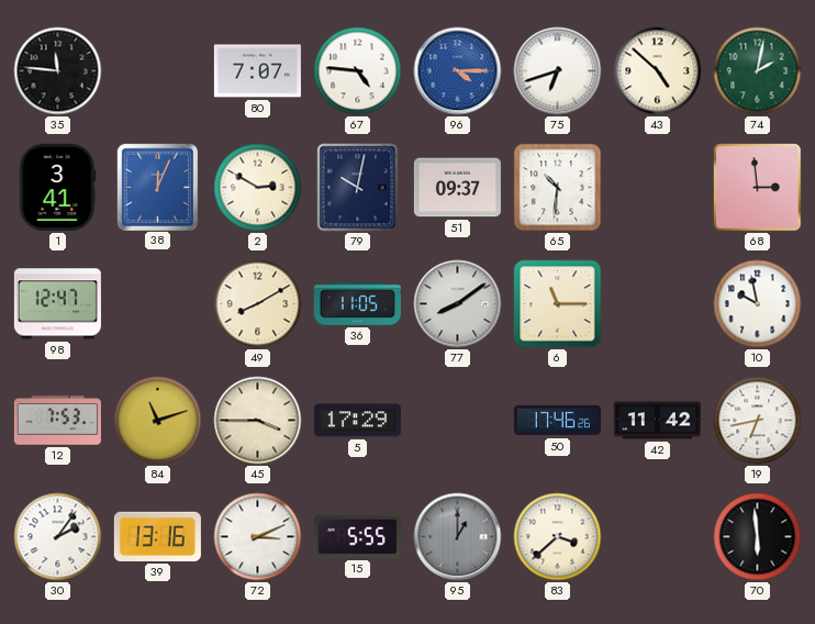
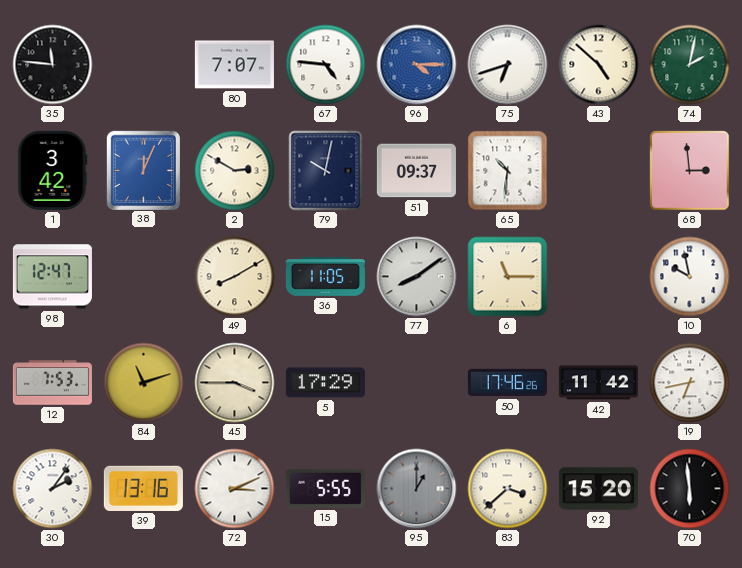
1: 3:41 -> 3:42
92: none -> 15:20
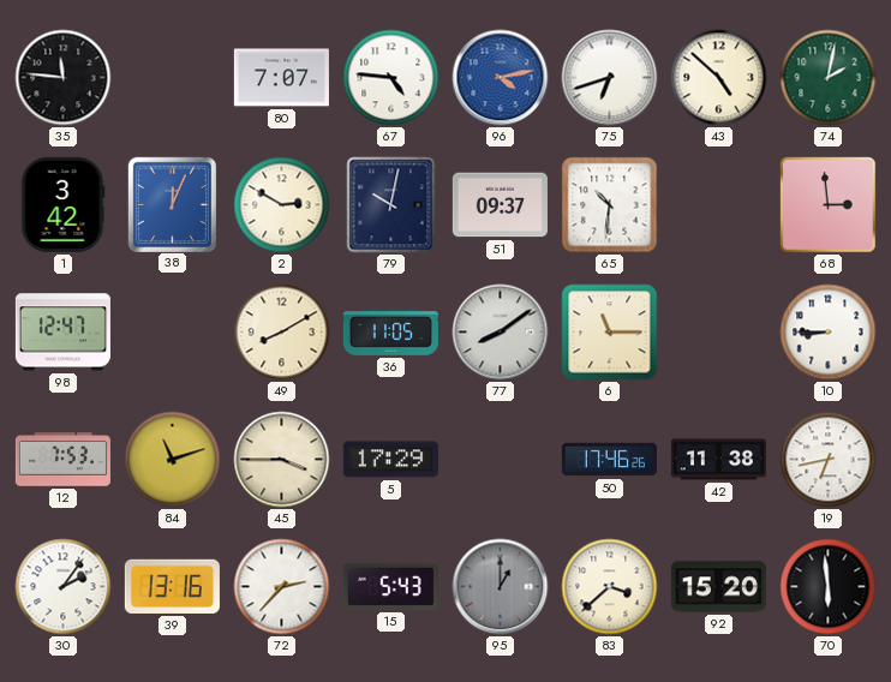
96: 4:15 -> 4:13
10: 9:58 -> 8:45
42: 11:42 -> 11:38
72: 3:11 -> 2:37
15: 5:55 -> 5:43
